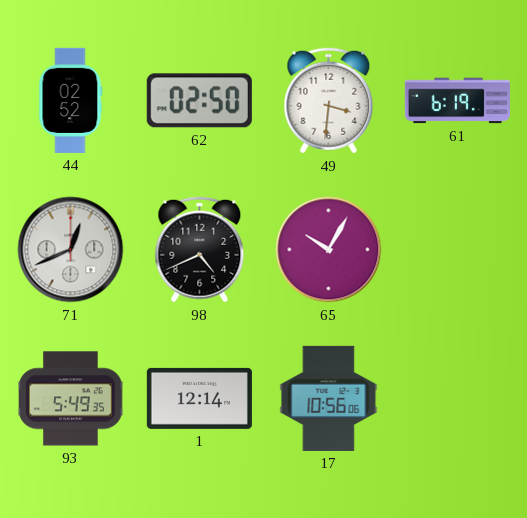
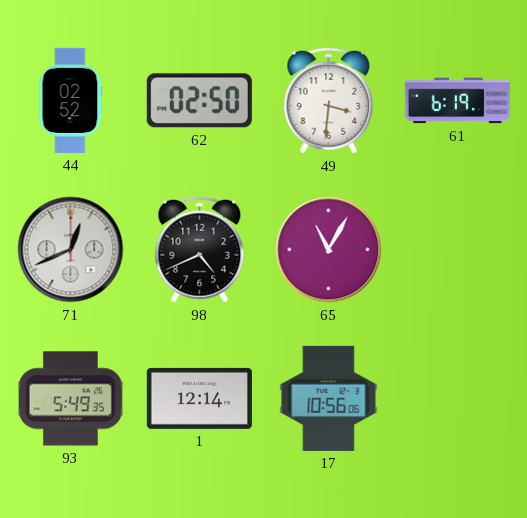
65: 10:05 -> 11:05
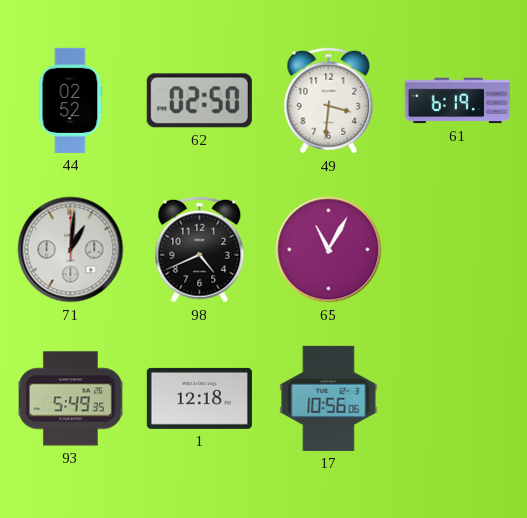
71: 12:41 -> 1:01
1: 12:14 -> 12:18
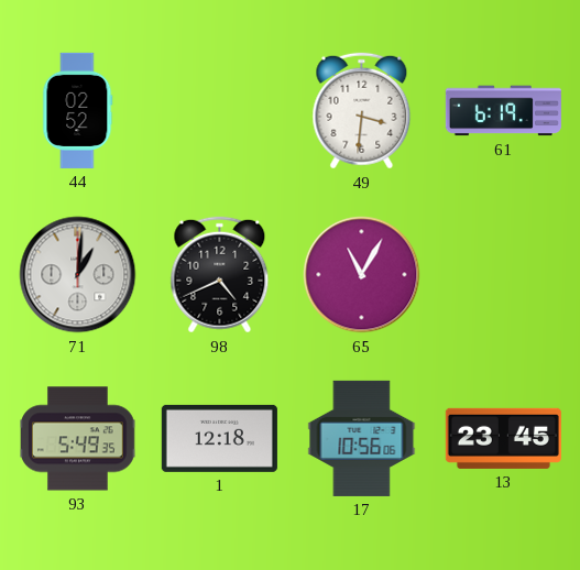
62: 02:50 -> none
13: none -> 23:45
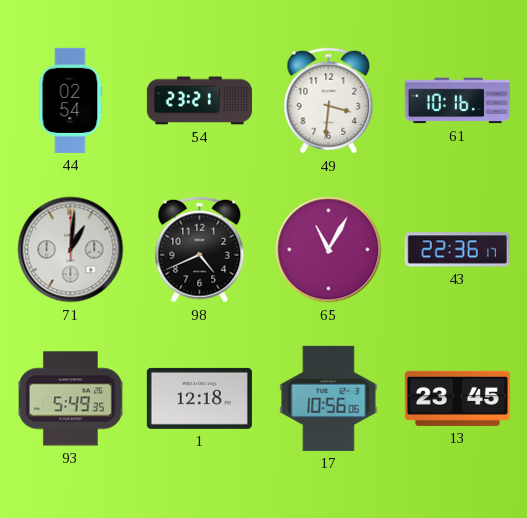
44: 02:52 -> 02:54
54: none -> 23:21
61: 6:19 -> 10:16
43: none -> 22:36
